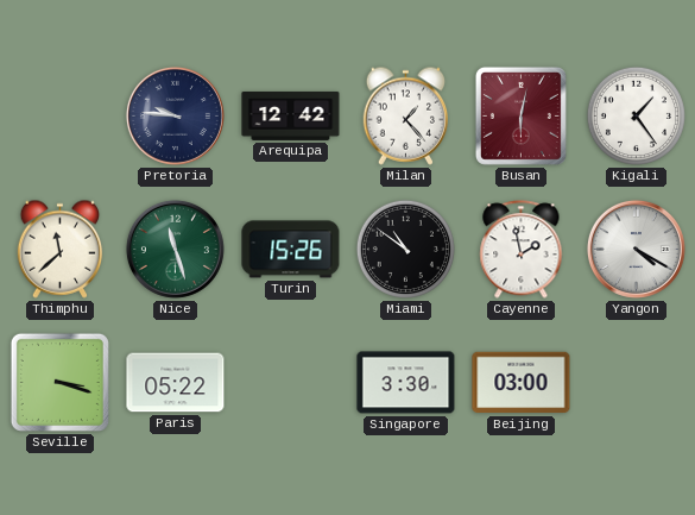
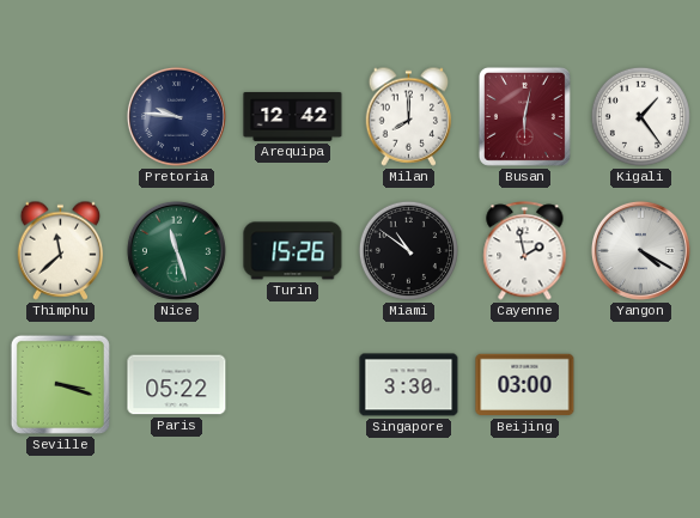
Milan: 1:23 -> 8:00
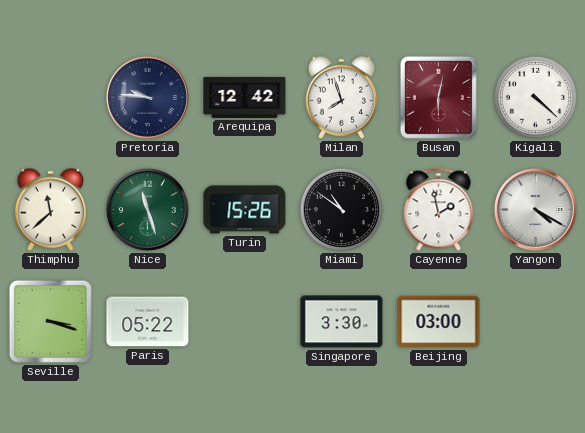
Milan: 8:00 -> 7:57
Kigali: 1:24 -> 4:22
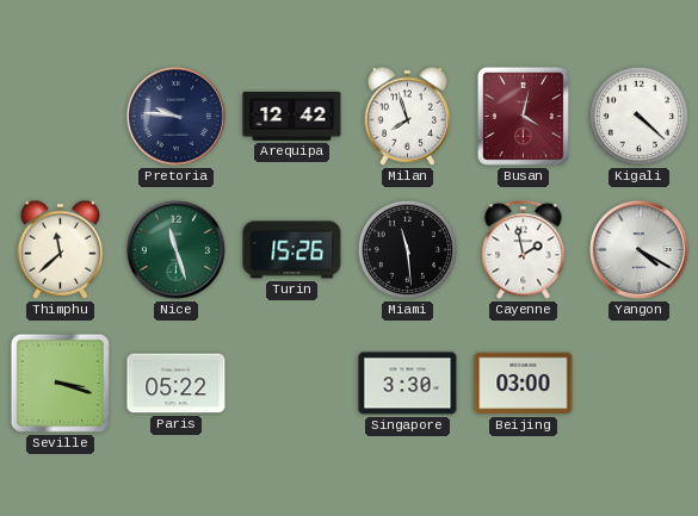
Busan: 6:02 -> 4:02
Miami: 10:51 -> 11:29
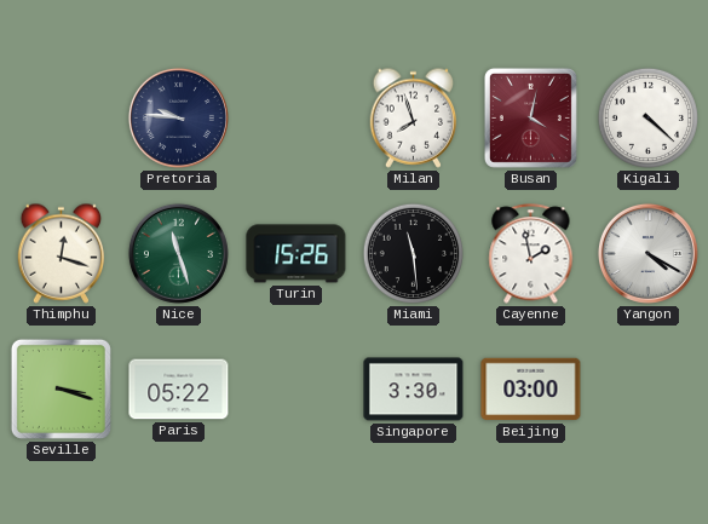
Arequipa: 12:42 -> none
Thimphu: 11:38 -> 12:18
